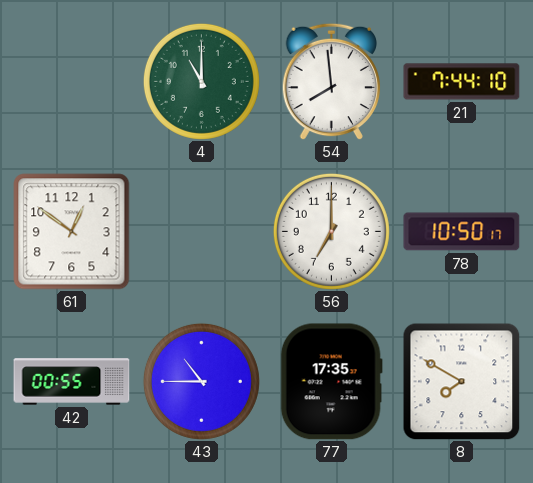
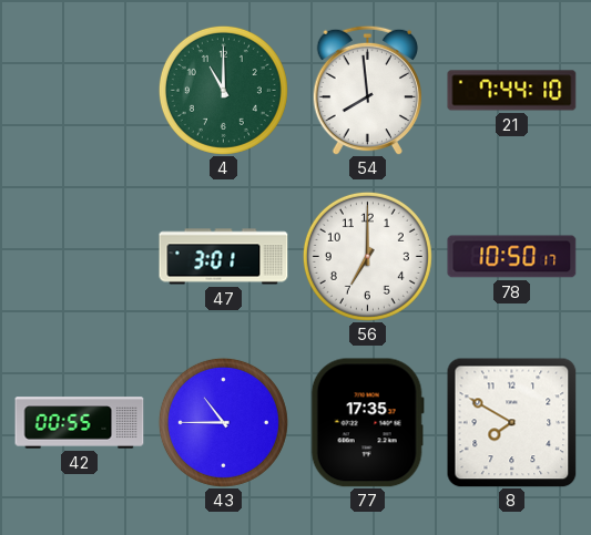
61: 12:51 -> none
47: none -> 3:01
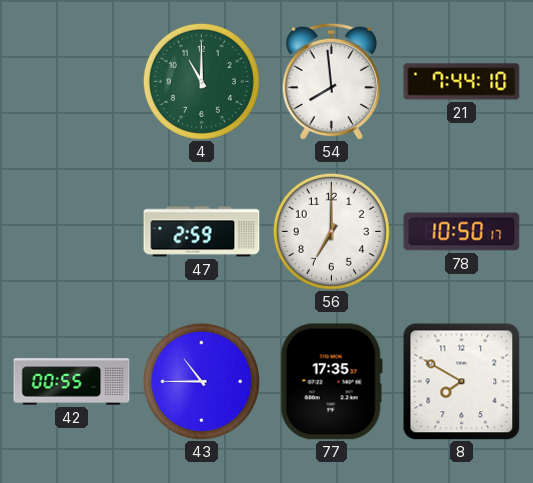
47: 3:01 -> 2:59
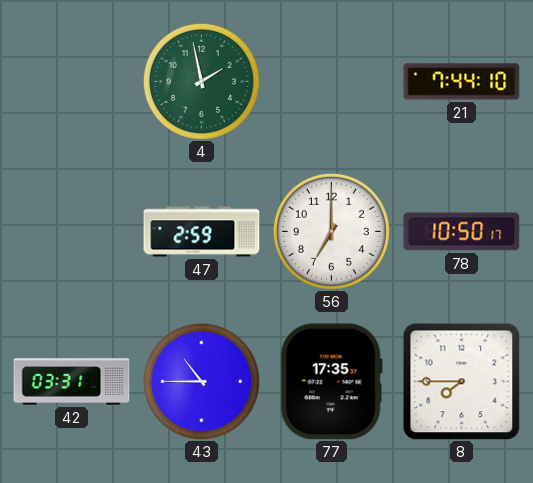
4: 11:00 -> 1:58
54: 7:59 -> none
42: 00:55 -> 03:31
8: 7:50 -> 7:45
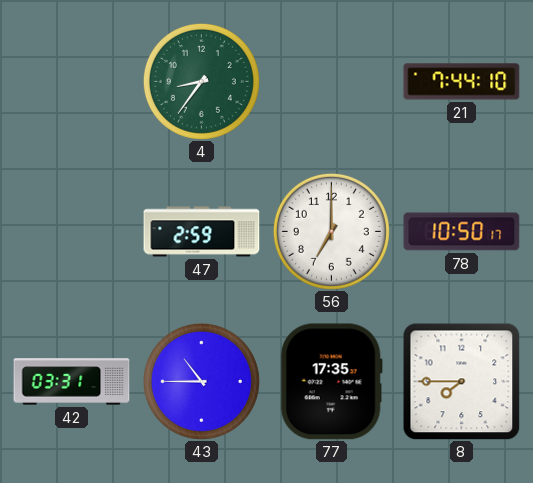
4: 1:58 -> 8:36
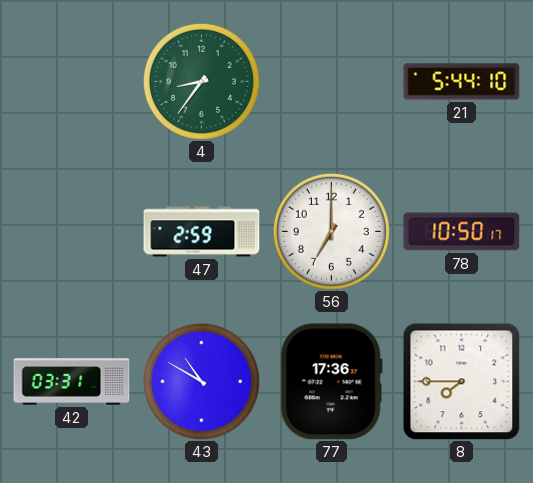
21: 7:44 -> 5:44
43: 10:45 -> 10:50
77: 17:35 -> 17:36
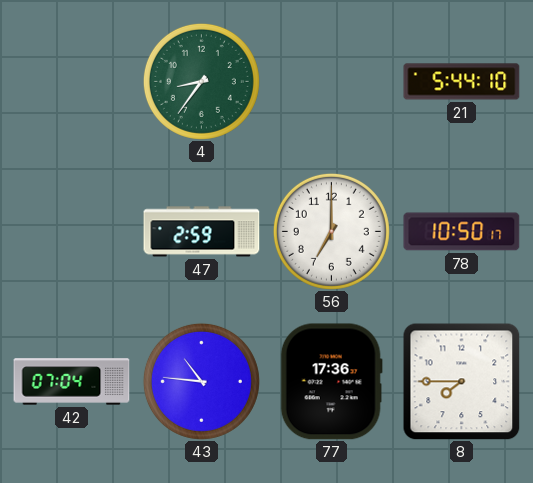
42: 03:31 -> 07:04
43: 10:50 -> 10:46
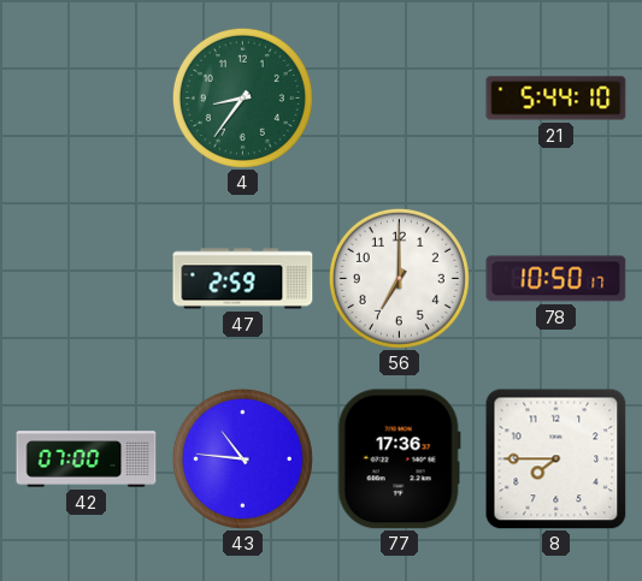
42: 07:04 -> 07:00
